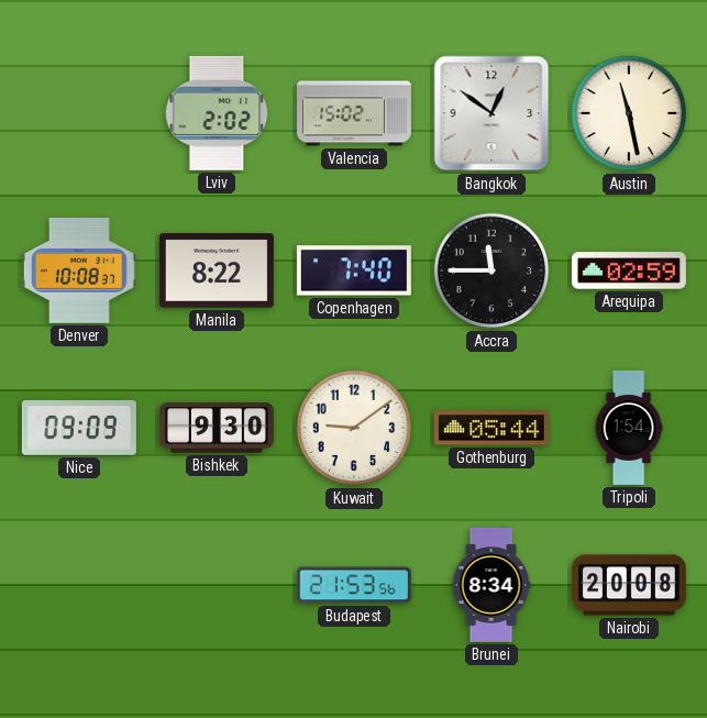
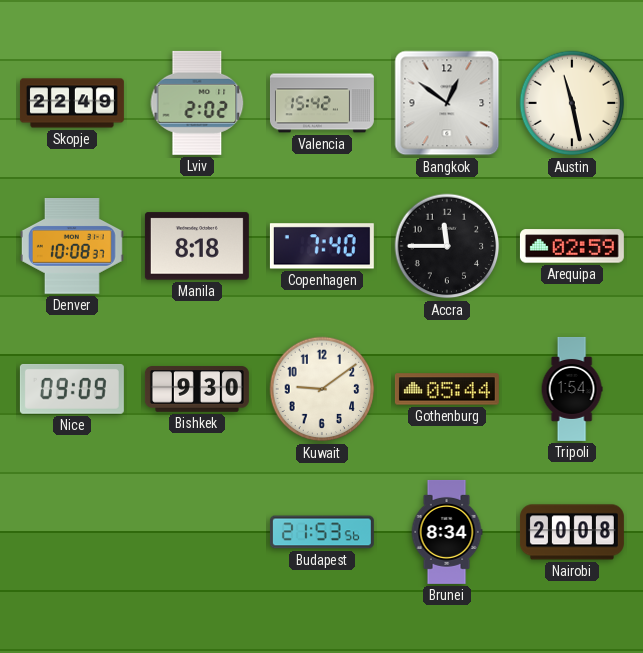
Skopje: none -> 22:49
Valencia: 15:02 -> 15:42
Manila: 8:22 -> 8:18
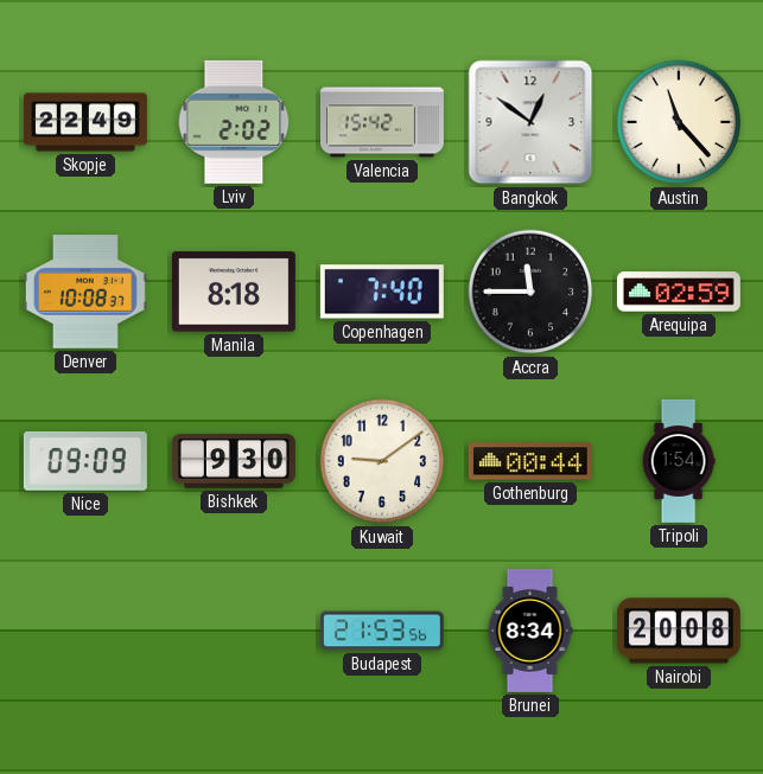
Austin: 11:28 -> 11:23
Gothenburg: 05:44 -> 00:44
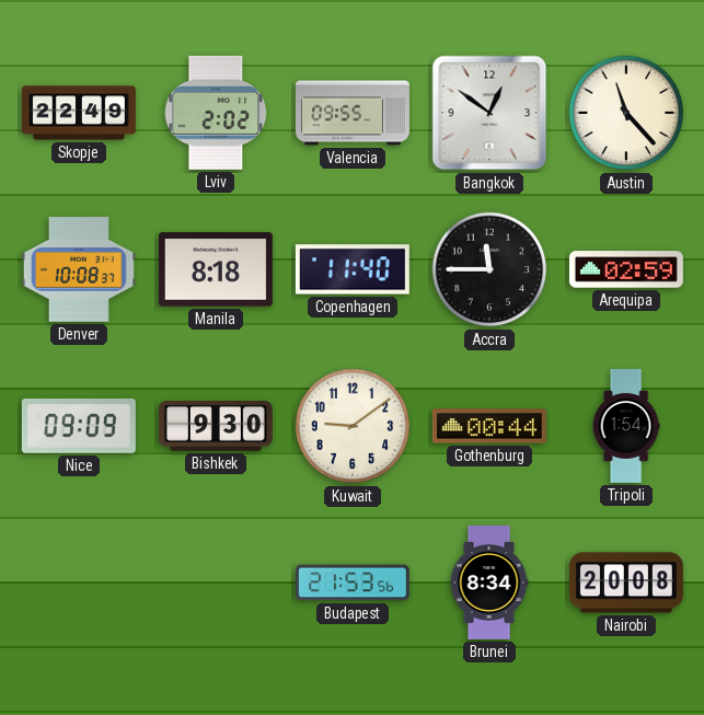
Valencia: 15:42 -> 09:55
Copenhagen: 7:40 -> 11:40
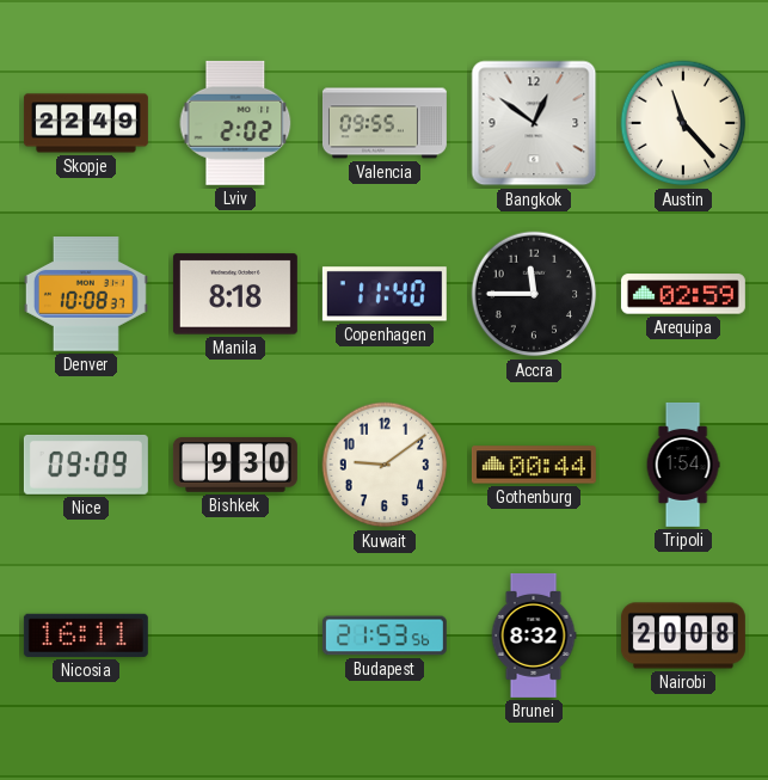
Nicosia: none -> 16:11
Brunei: 8:34 -> 8:32
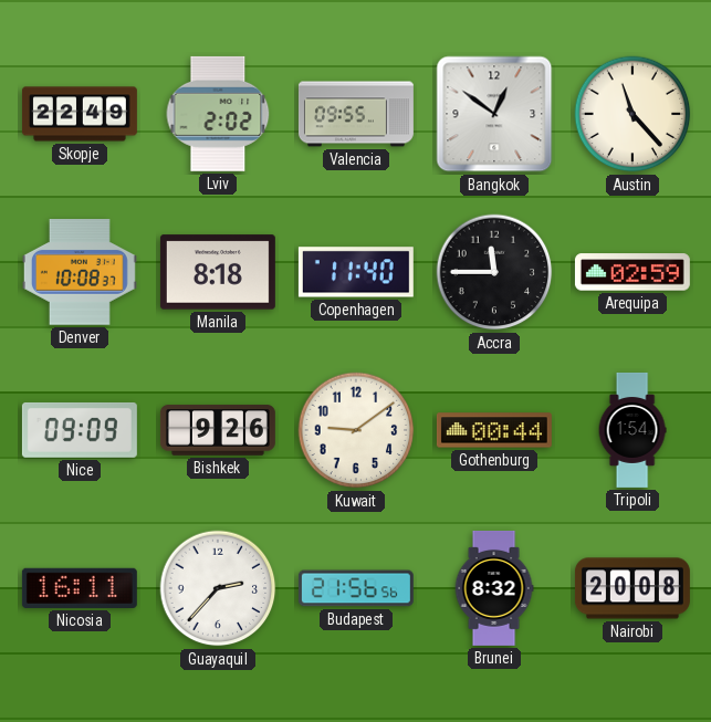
Bishkek: 9:30 -> 9:26
Guayaquil: none -> 2:37
Budapest: 21:53 -> 21:56
